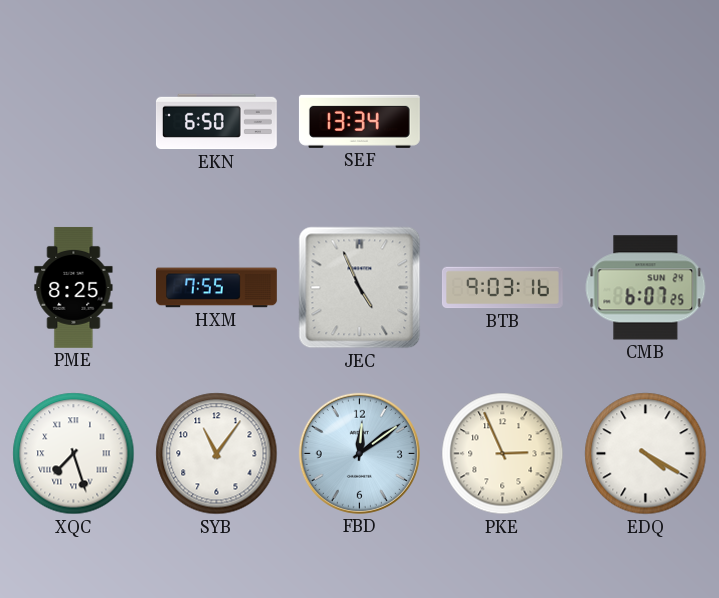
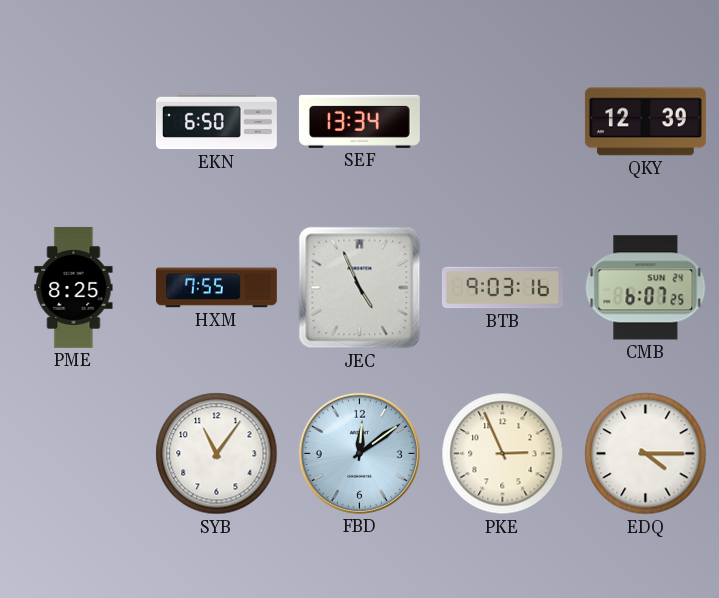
QKY: none -> 12:39
XQC: 7:27 -> none
EDQ: 4:20 -> 4:15
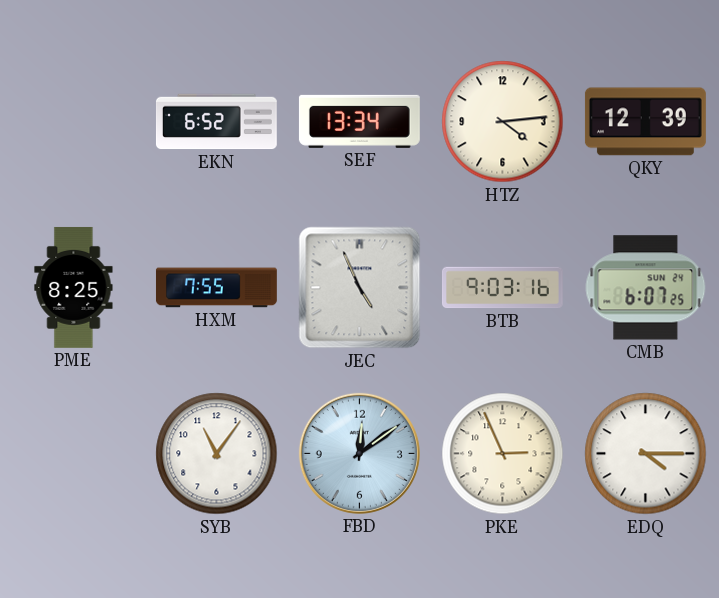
EKN: 6:50 -> 6:52
HTZ: none -> 4:14
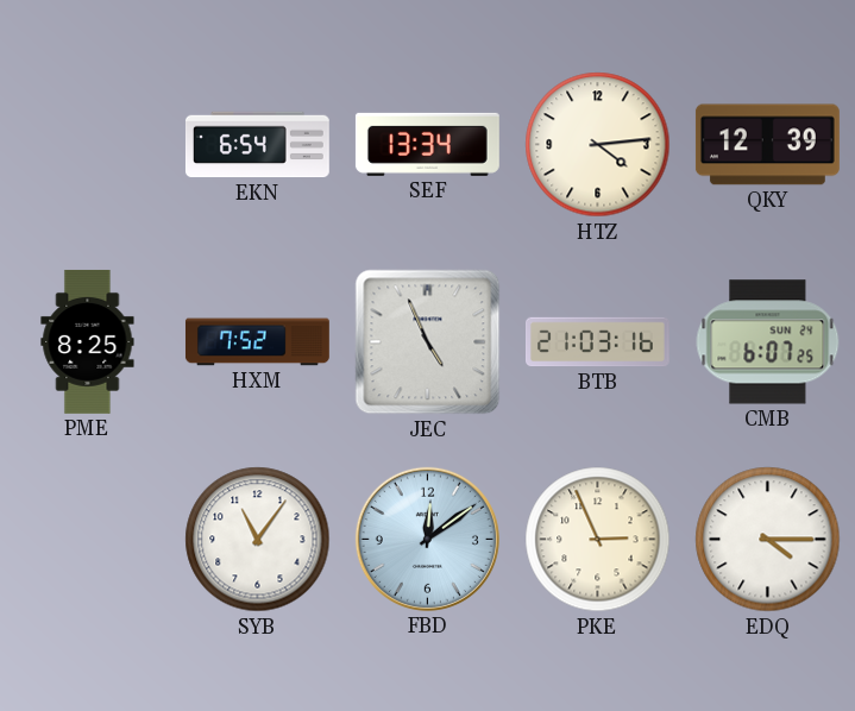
EKN: 6:52 -> 6:54
HXM: 7:55 -> 7:52
BTB: 9:03 -> 21:03
